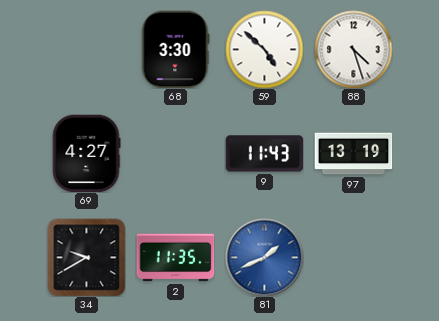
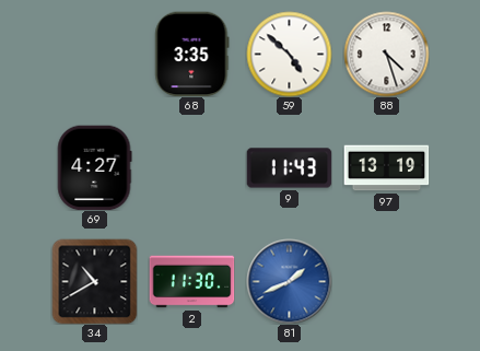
68: 3:30 -> 3:35
34: 9:40 -> 10:40
2: 11:35 -> 11:30
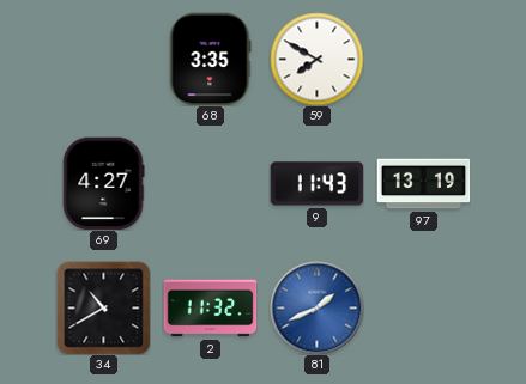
59: 4:52 -> 7:50
88: 4:27 -> none
2: 11:30 -> 11:32
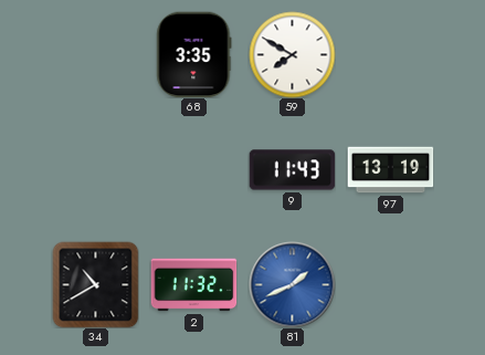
69: 4:27 -> none
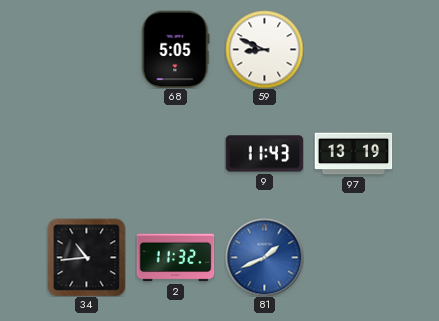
68: 3:35 -> 5:05
59: 7:50 -> 8:49
34: 10:40 -> 10:44
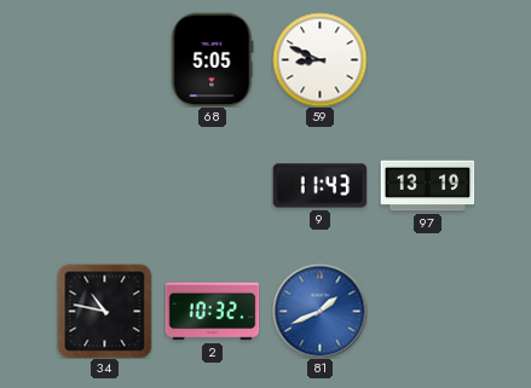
34: 10:44 -> 10:47
2: 11:32 -> 10:32
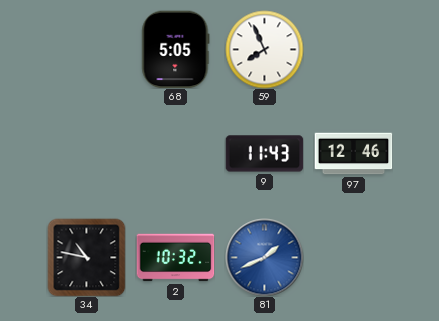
59: 8:49 -> 7:56
97: 13:19 -> 12:46
